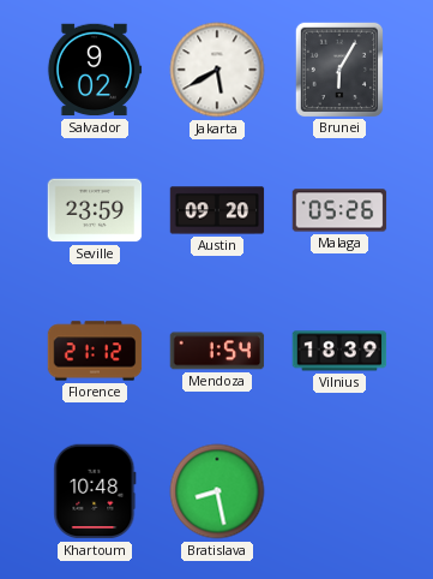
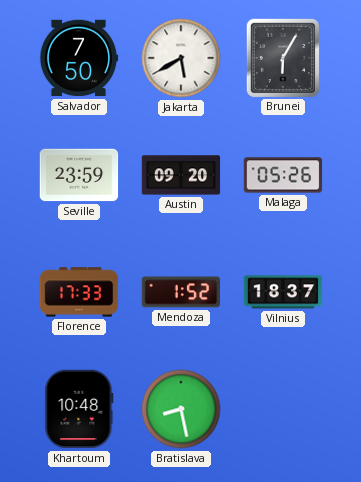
Salvador: 9:02 -> 7:50
Florence: 21:12 -> 17:33
Mendoza: 1:54 -> 1:52
Vilnius: 18:39 -> 18:37
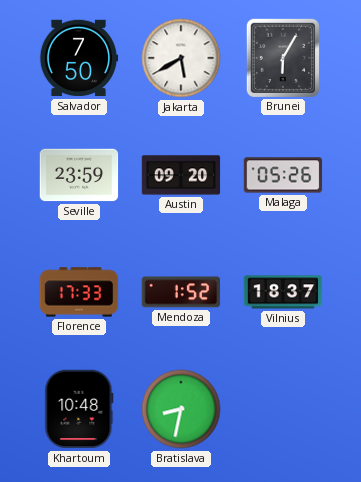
Bratislava: 8:28 -> 8:32
